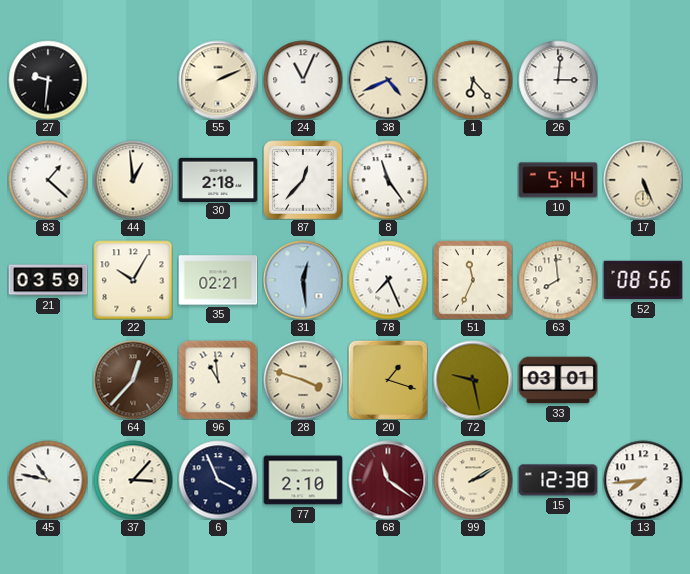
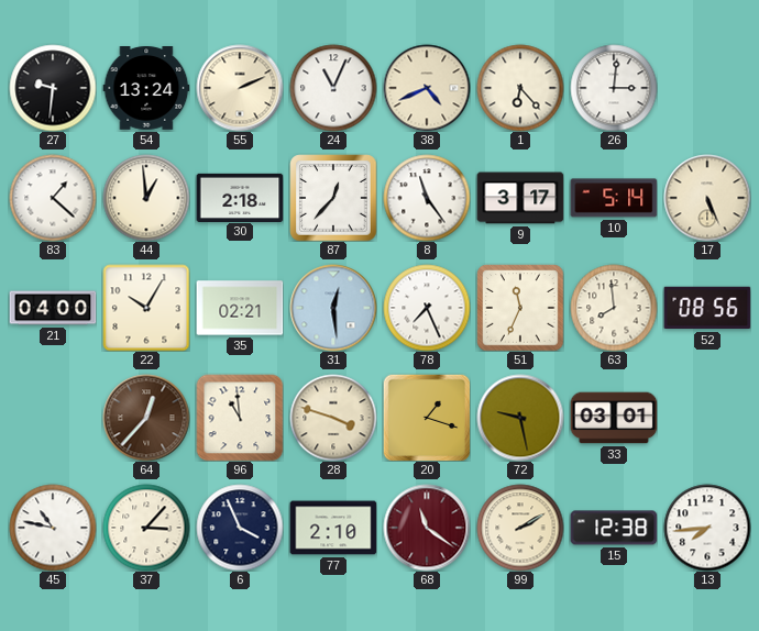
54: none -> 13:24
9: none -> 3:17
21: 03:59 -> 04:00
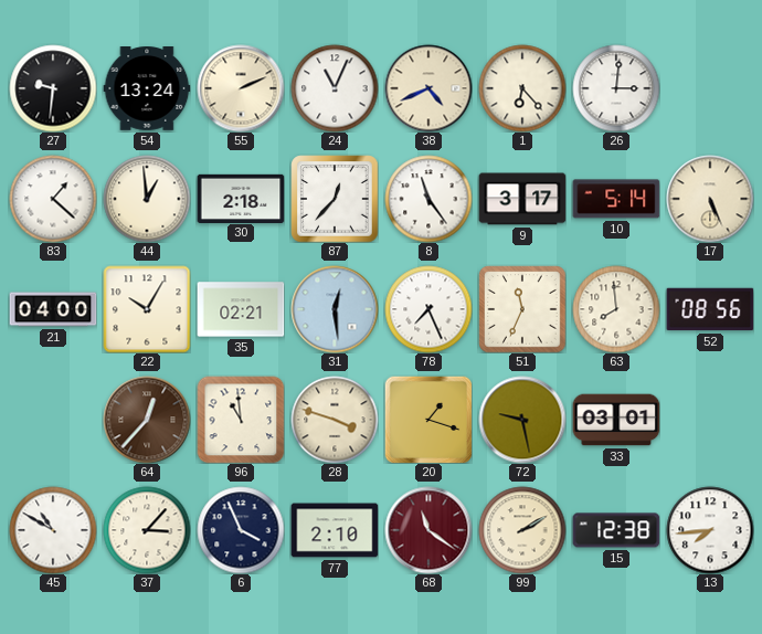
45: 10:47 -> 10:50
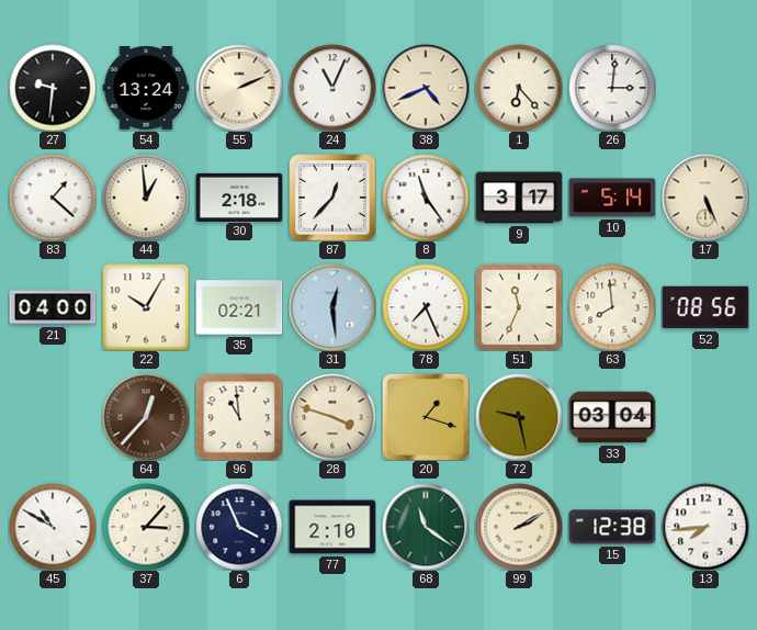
33: 03:01 -> 03:04
68 dial: burgundy -> green
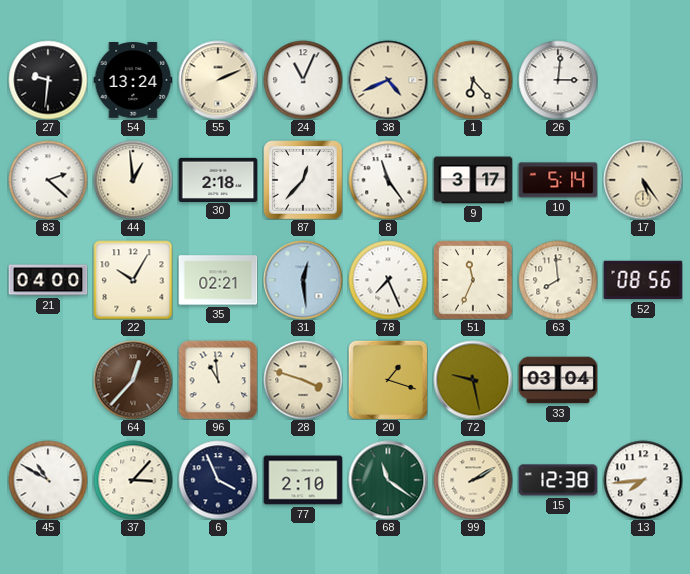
83: 1:22 -> 2:22
17: 5:26 -> 5:24
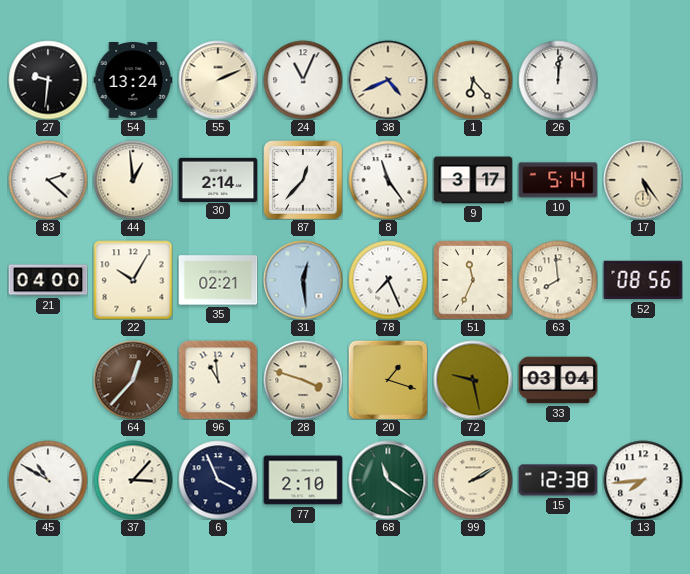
26: 3:01 -> 12:01
30: 2:18 -> 2:14
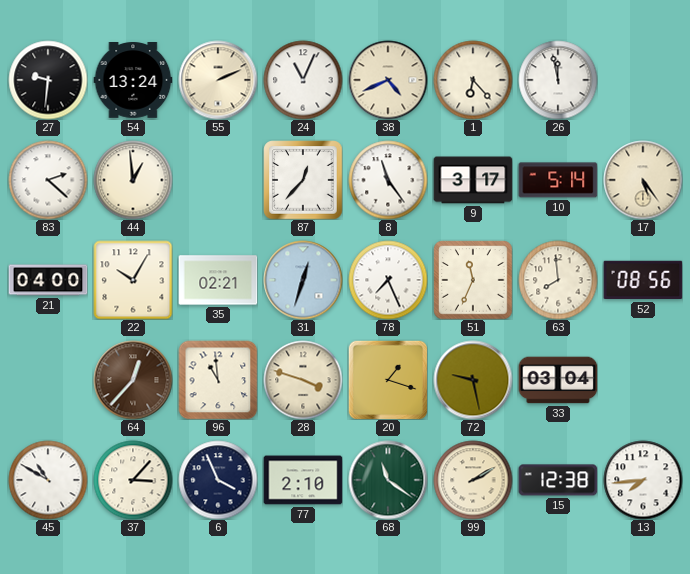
26: 12:01 -> 11:58
30: 2:14 -> none
31: 12:29 -> 12:33
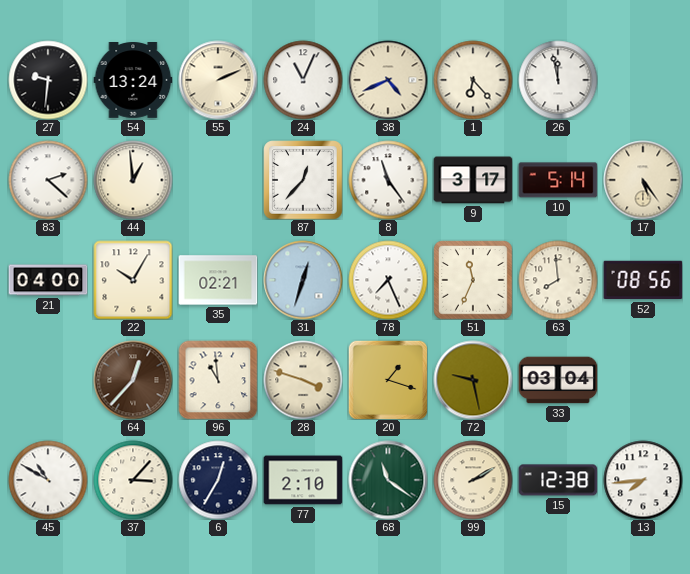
6: 3:56 -> 12:35
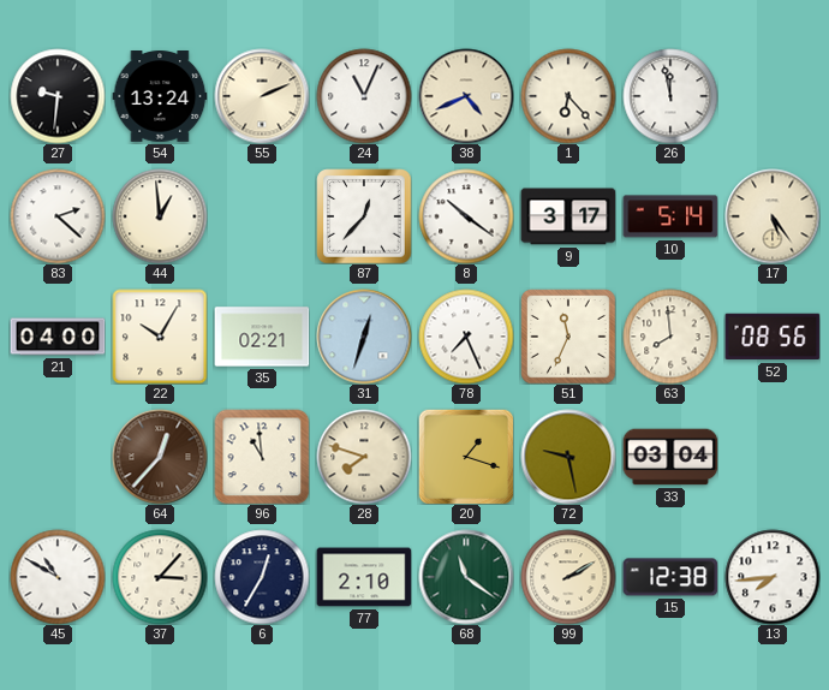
8: 11:24 -> 10:21
28: 3:48 -> 7:48
